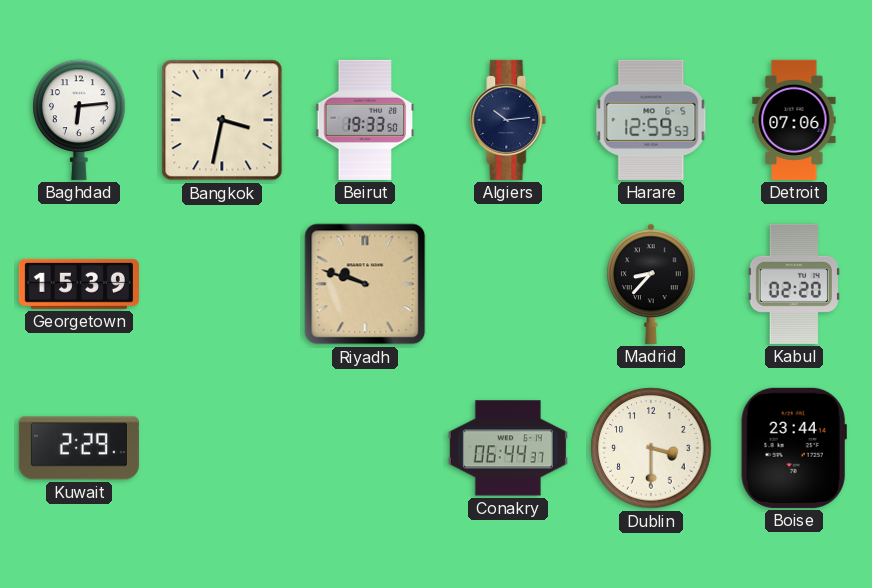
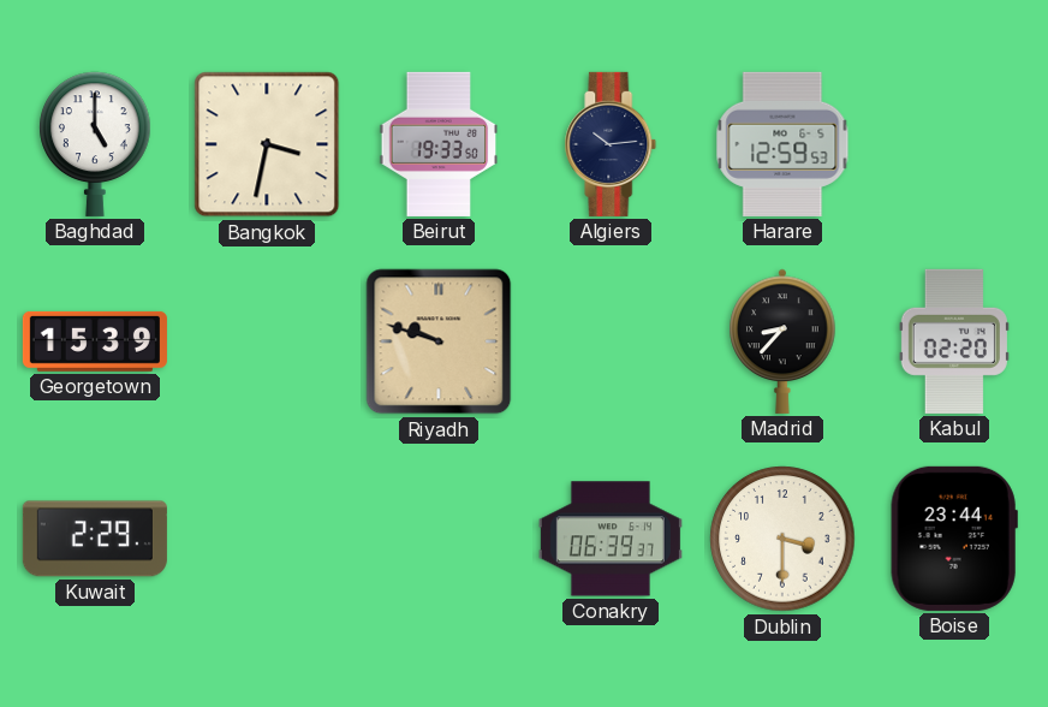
Baghdad: 6:14 -> 5:00
Detroit: 07:06 -> none
Conakry: 06:44 -> 06:39
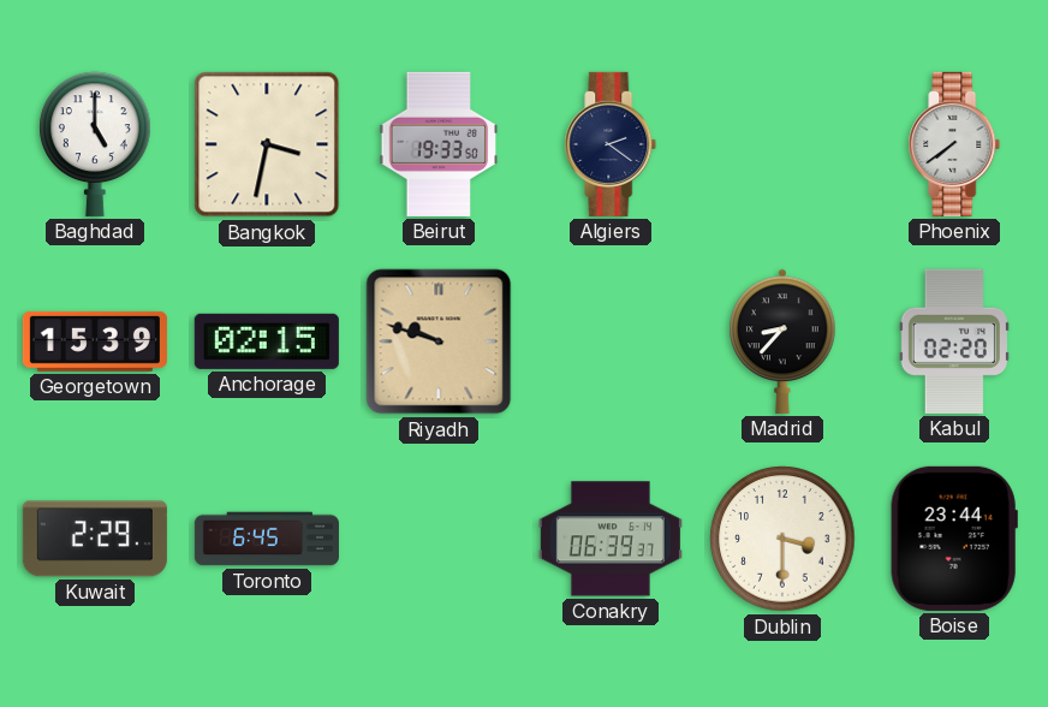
Algiers: 10:14 -> 2:21
Harare: 12:59 -> none
Phoenix: none -> 7:39
Anchorage: none -> 02:15
Toronto: none -> 6:45
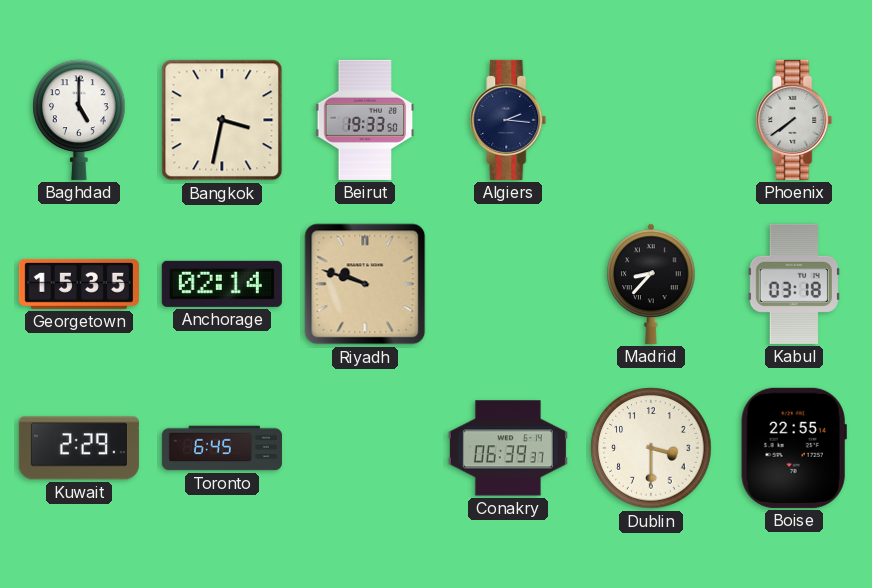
Algiers: 2:21 -> 2:16
Georgetown: 15:39 -> 15:35
Anchorage: 02:15 -> 02:14
Kabul: 02:20 -> 03:18
Boise: 23:44 -> 22:55
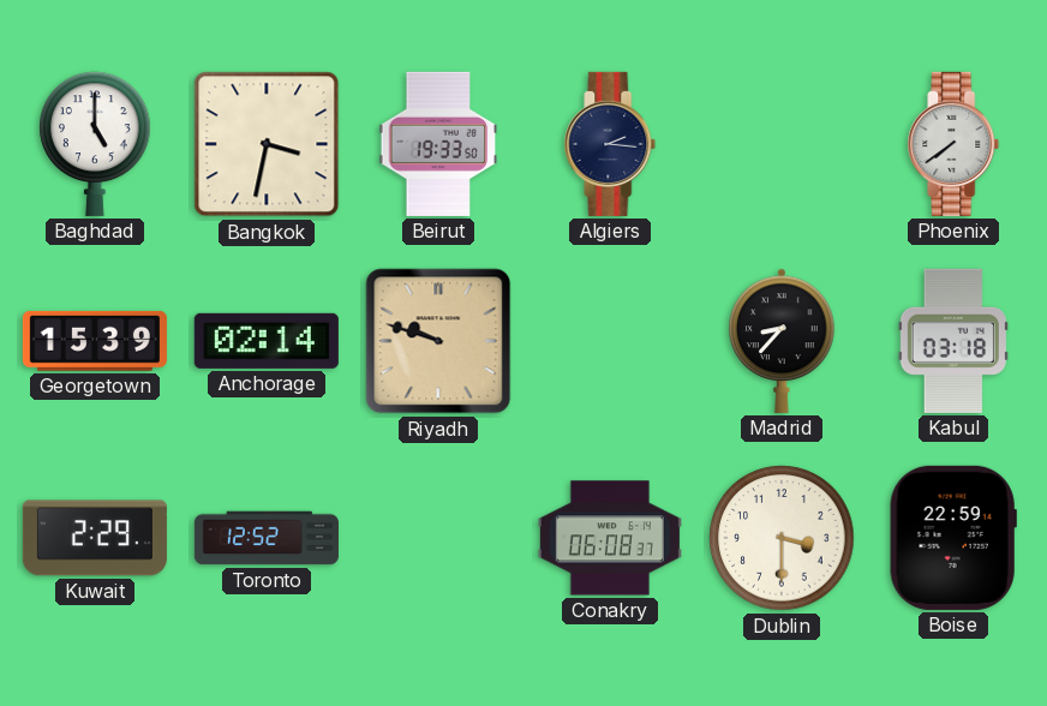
Georgetown: 15:35 -> 15:39
Toronto: 6:45 -> 12:52
Conakry: 06:39 -> 06:08
Boise: 22:55 -> 22:59
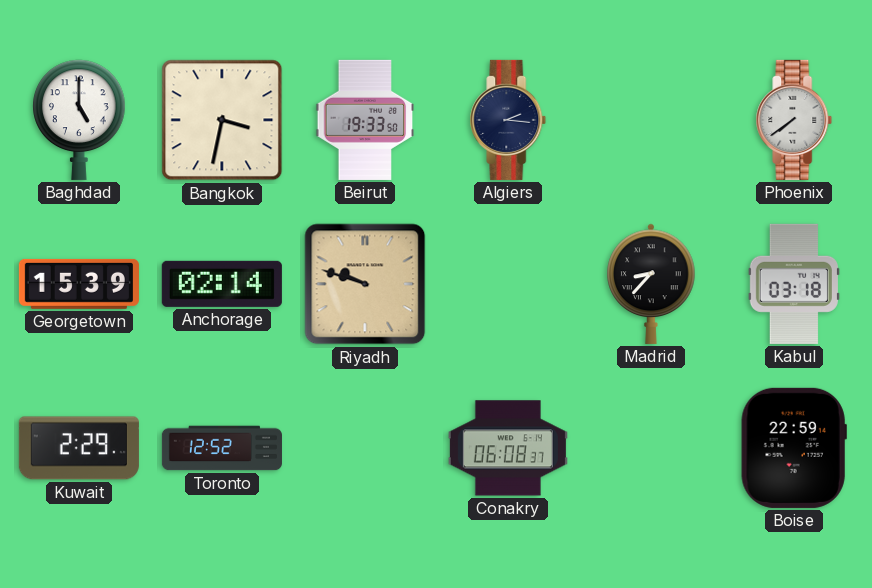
Dublin: 3:30 -> none
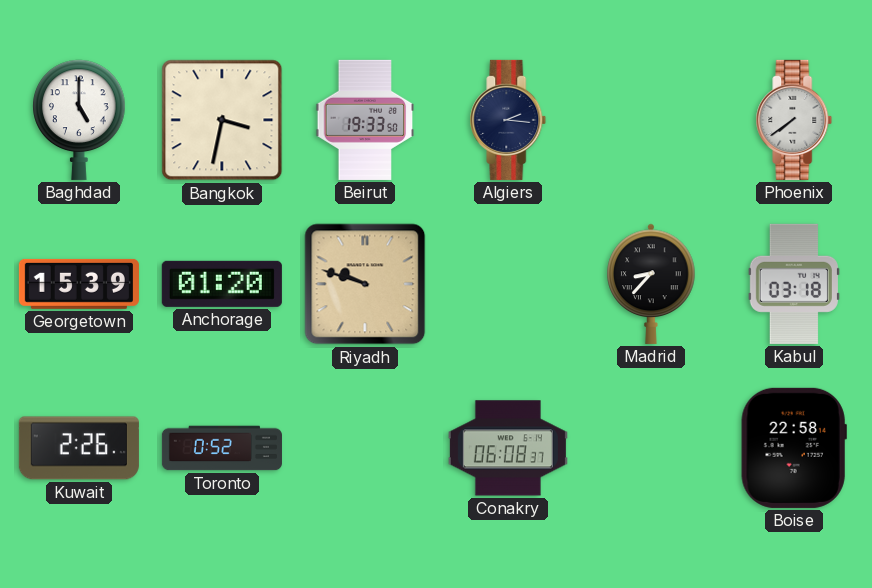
Anchorage: 02:14 -> 01:20
Kuwait: 2:29 -> 2:26
Toronto: 12:52 -> 0:52
Boise: 22:59 -> 22:58
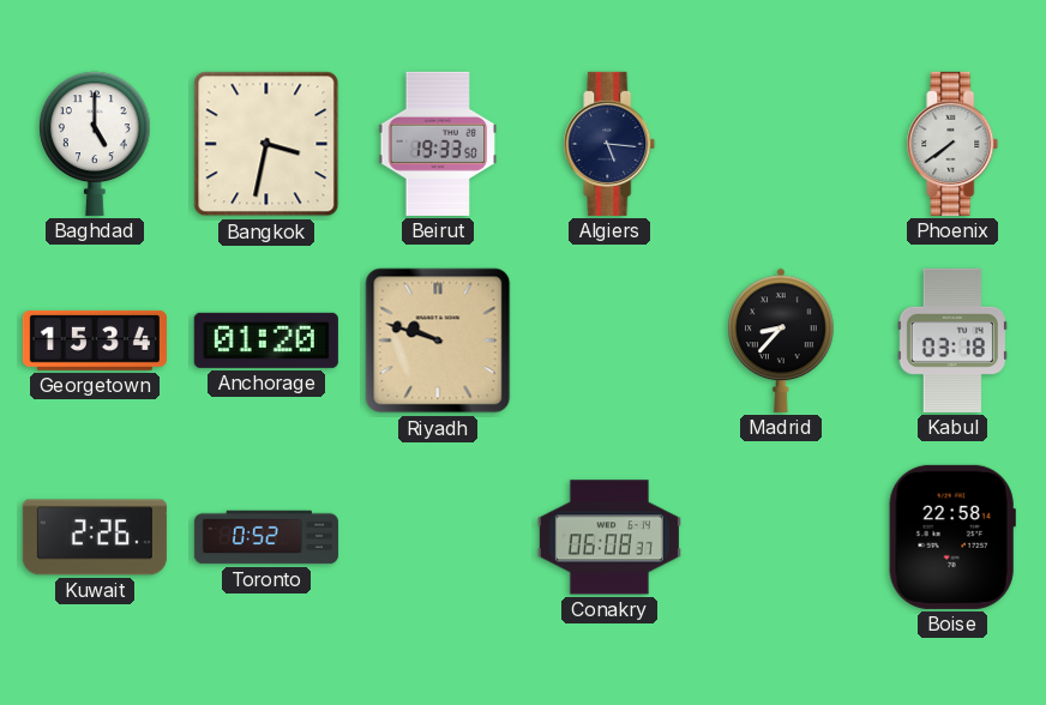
Algiers: 2:16 -> 5:16
Georgetown: 15:39 -> 15:34
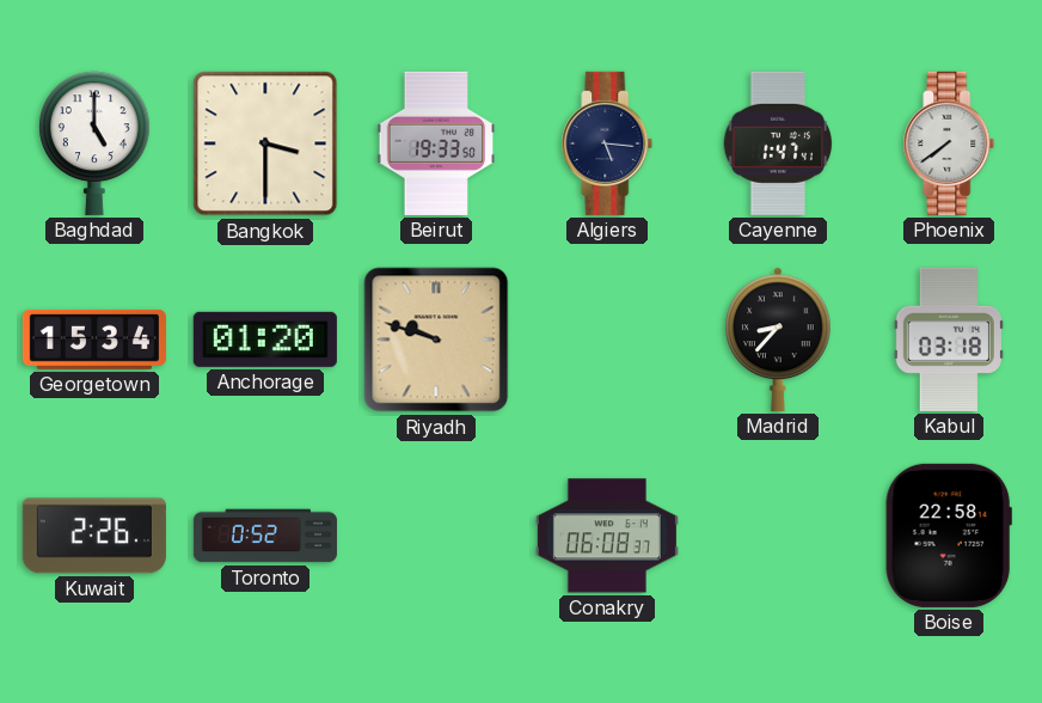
Bangkok: 3:32 -> 3:30
Cayenne: none -> 1:47
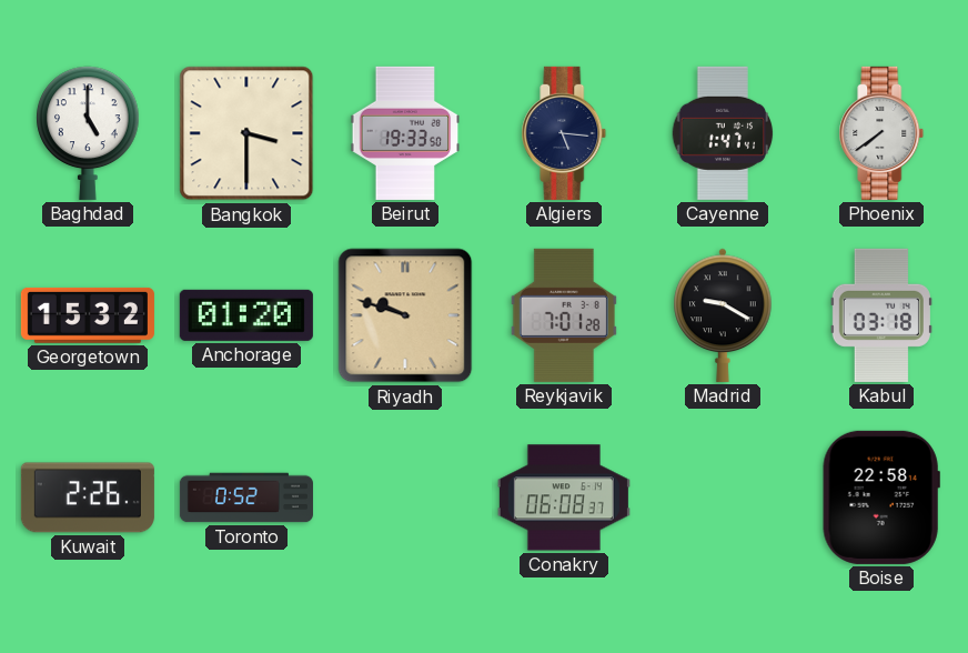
Georgetown: 15:34 -> 15:32
Reykjavik: none -> 7:01
Madrid: 8:37 -> 9:20
